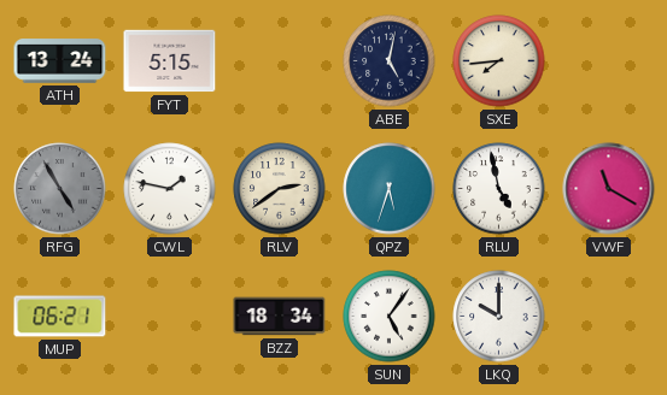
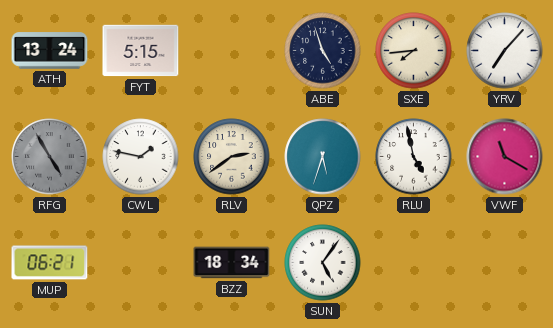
ABE: 5:02 -> 4:57
YRV: none -> 7:07
LKQ: 10:00 -> none
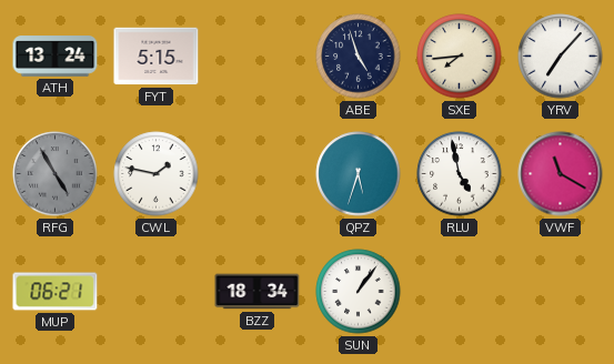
RLV: 2:39 -> none
SUN: 5:06 -> 1:06
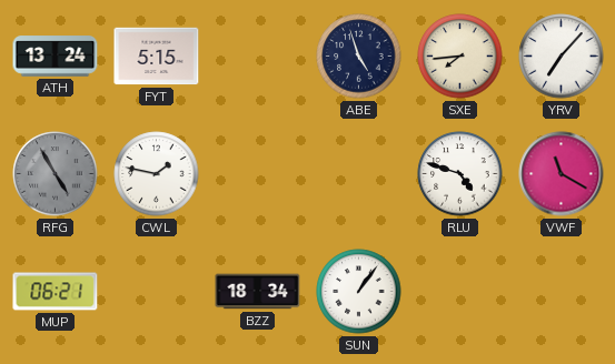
QPZ: 5:33 -> none
RLU: 4:58 -> 4:48
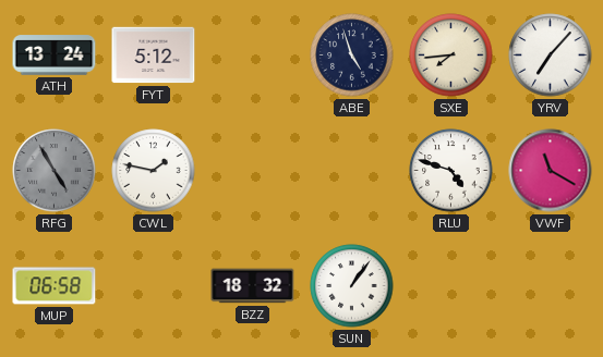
FYT: 5:15 -> 5:12
MUP: 06:21 -> 06:58
BZZ: 18:34 -> 18:32
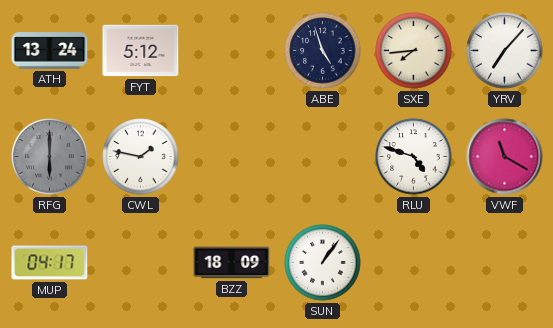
RFG: 4:55 -> 6:00
MUP: 06:58 -> 04:17
BZZ: 18:32 -> 18:09
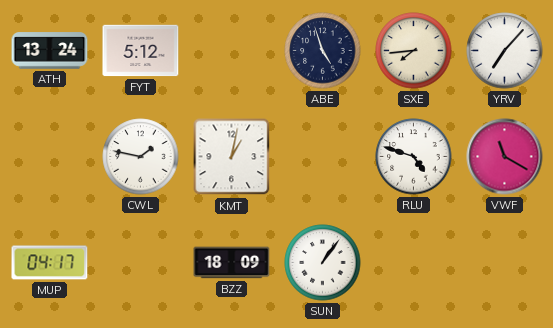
RFG: 6:00 -> none
KMT: none -> 1:02
